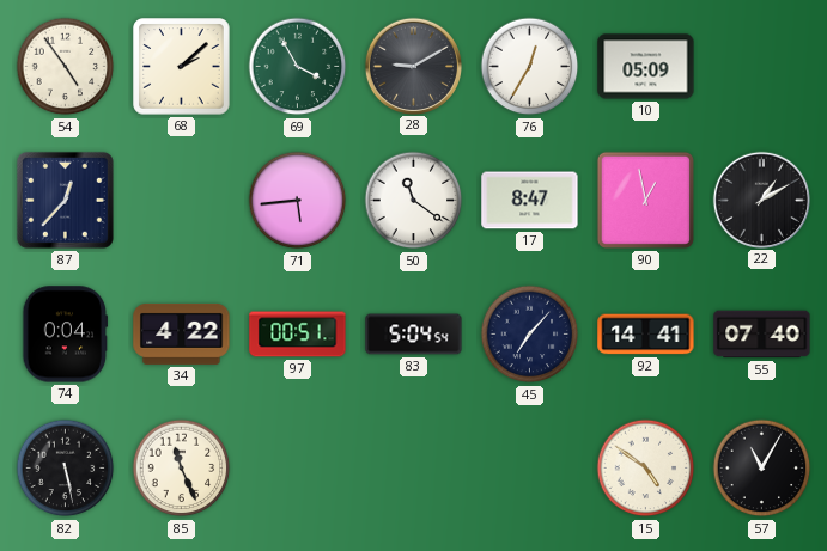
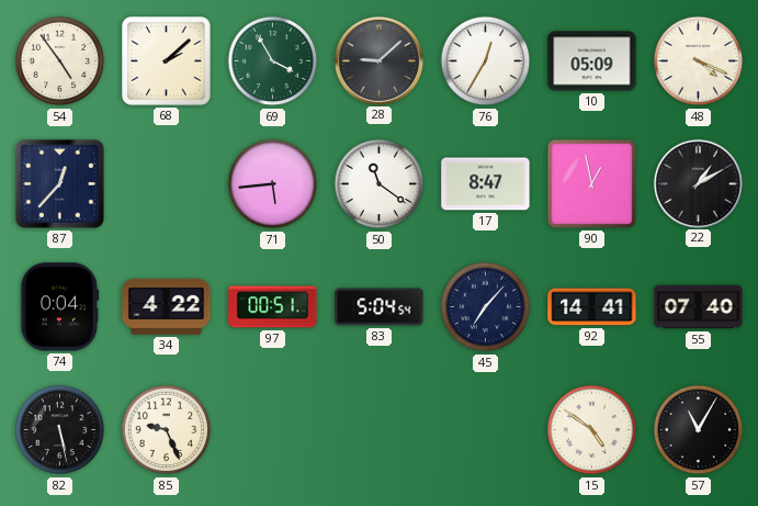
28: 9:10 -> 9:08
48: none -> 4:19
85: 11:26 -> 9:26
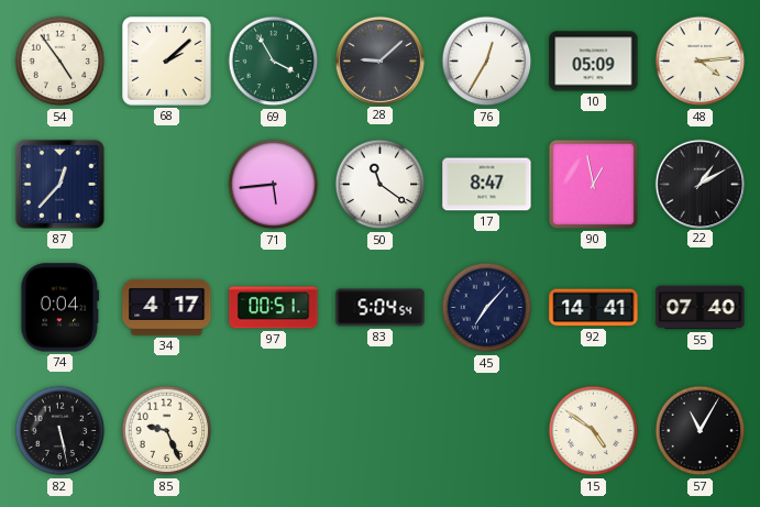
48: 4:19 -> 4:14
34: 4:22 -> 4:17
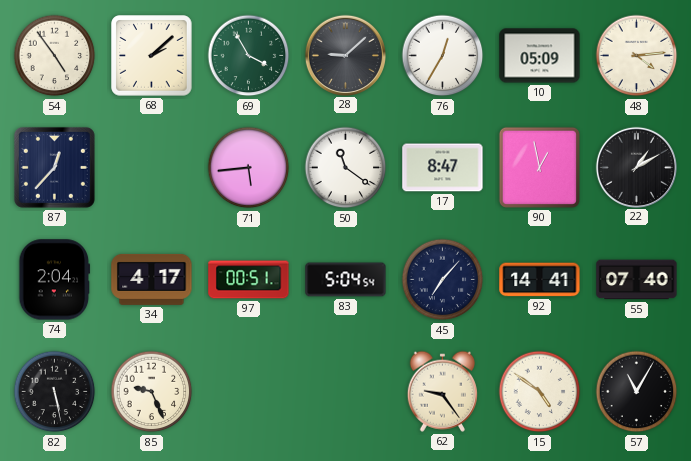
74: 0:04 -> 2:04
62: none -> 9:24
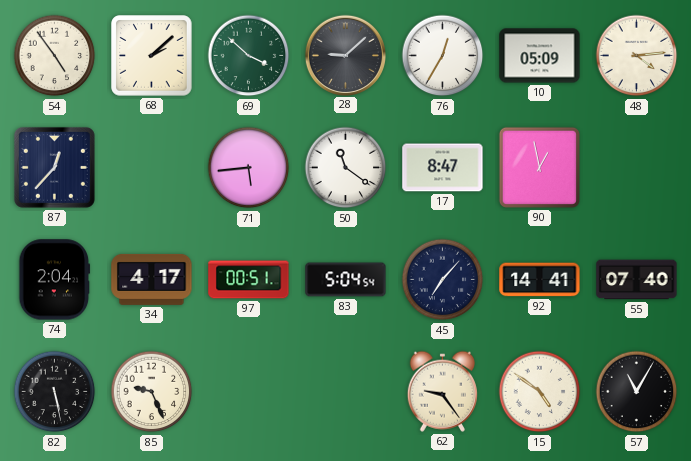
69: 3:55 -> 3:52
22: 1:10 -> none
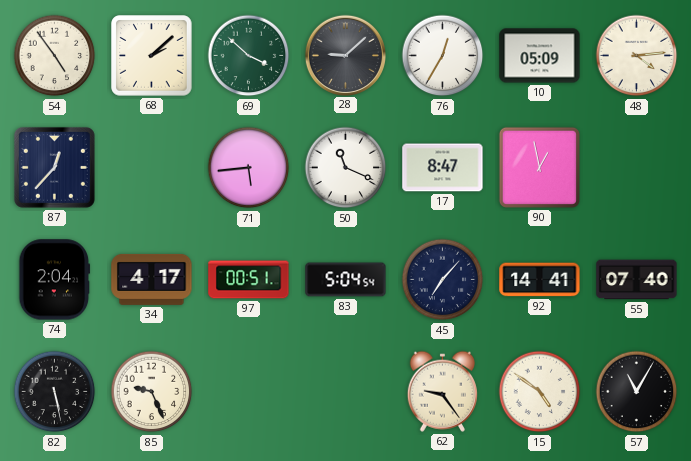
50: 11:21 -> 11:19
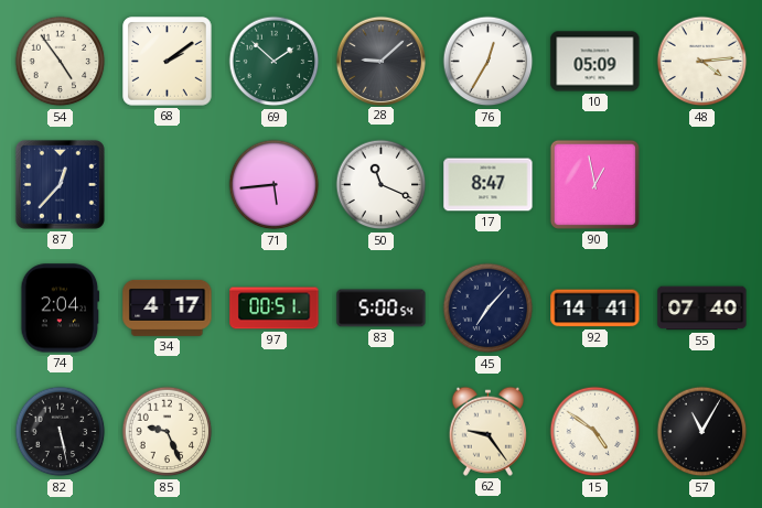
68: 2:08 -> 2:09
69: 3:52 -> 1:52
83: 5:04 -> 5:00
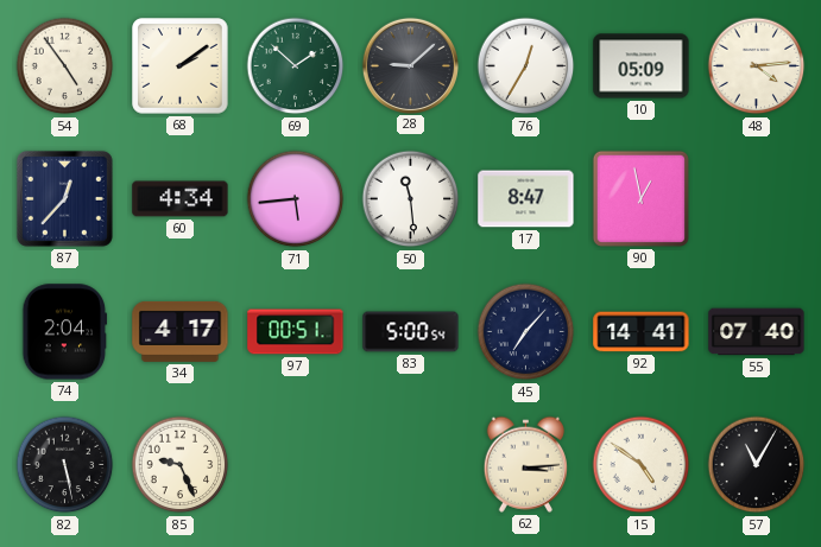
60: none -> 4:34
50: 11:19 -> 11:29
62: 9:24 -> 3:14
